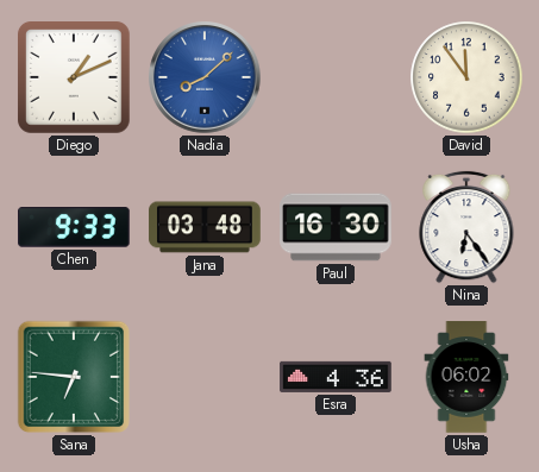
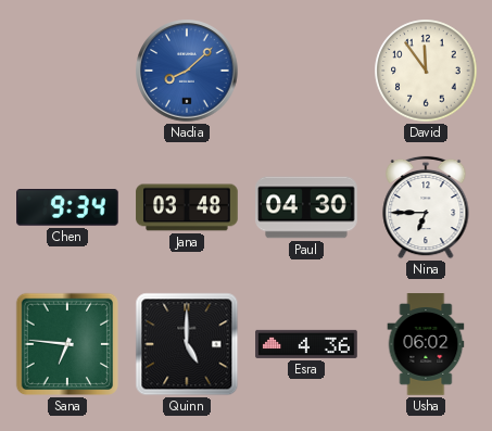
Diego: 1:11 -> none
Chen: 9:33 -> 9:34
Paul: 16:30 -> 04:30
Nina: 6:24 -> 6:45
Quinn: none -> 5:00
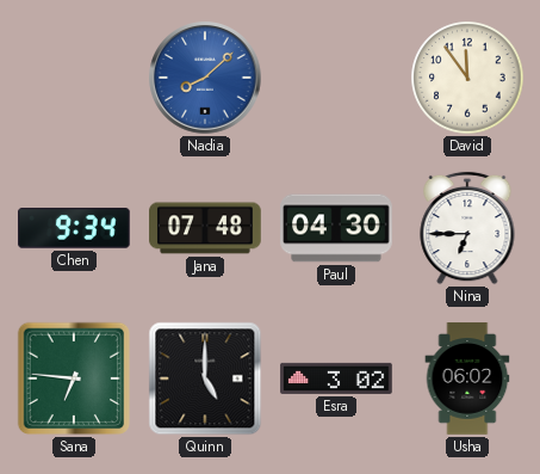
Jana: 03:48 -> 07:48
Esra: 4:36 -> 3:02
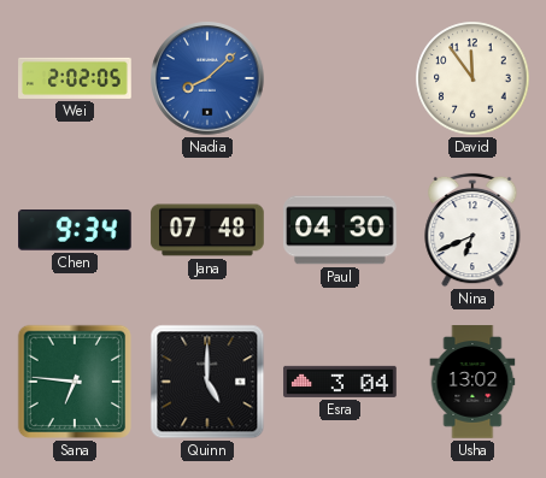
Wei: none -> 2:02
Nina: 6:45 -> 6:41
Esra: 3:02 -> 3:04
Usha: 06:02 -> 13:02
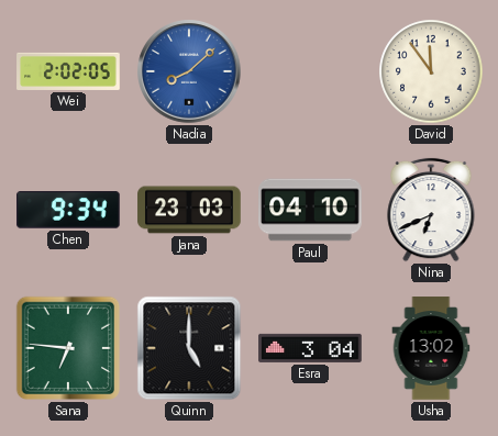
Jana: 07:48 -> 23:03
Paul: 04:30 -> 04:10
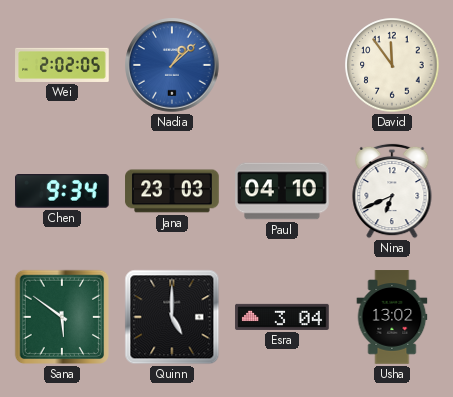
Nadia: 8:08 -> 1:08
Sana: 6:46 -> 5:51
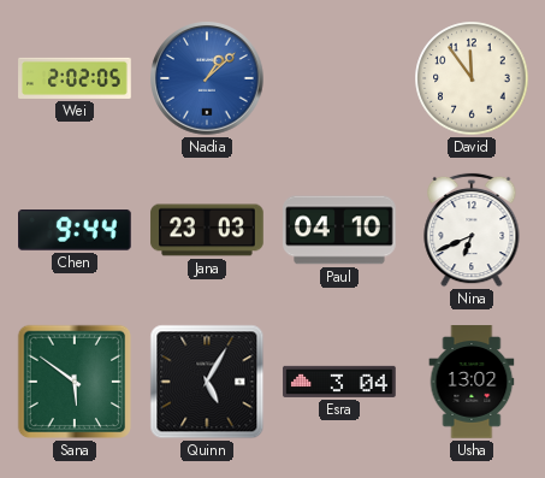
Chen: 9:34 -> 9:44
Quinn: 5:00 -> 5:05
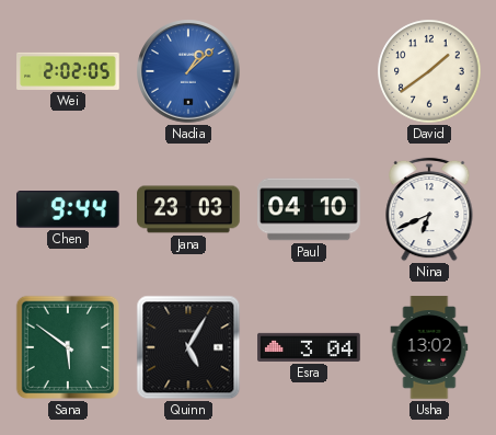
David: 11:54 -> 1:39
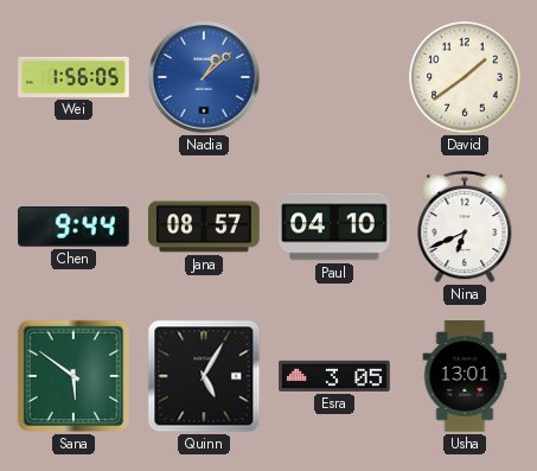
Wei: 2:02 -> 1:56
Jana: 23:03 -> 08:57
Esra: 3:04 -> 3:05
Usha: 13:02 -> 13:01
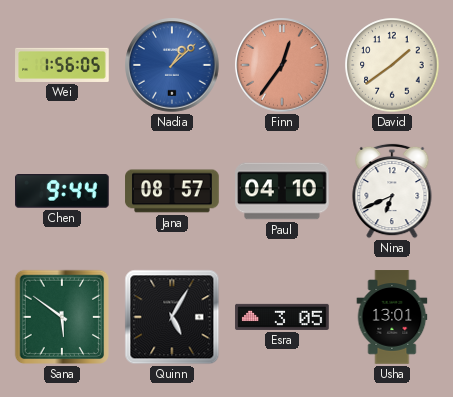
Finn: none -> 12:36
